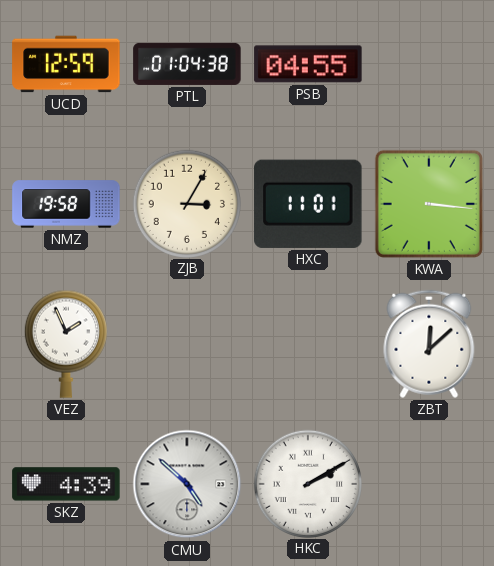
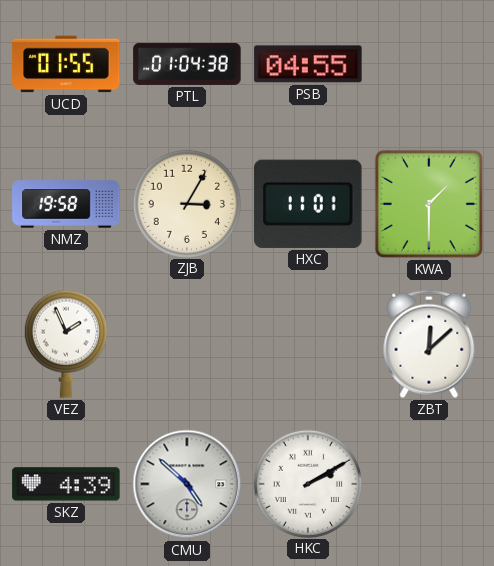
UCD: 12:59 -> 01:55
KWA: 3:16 -> 1:30
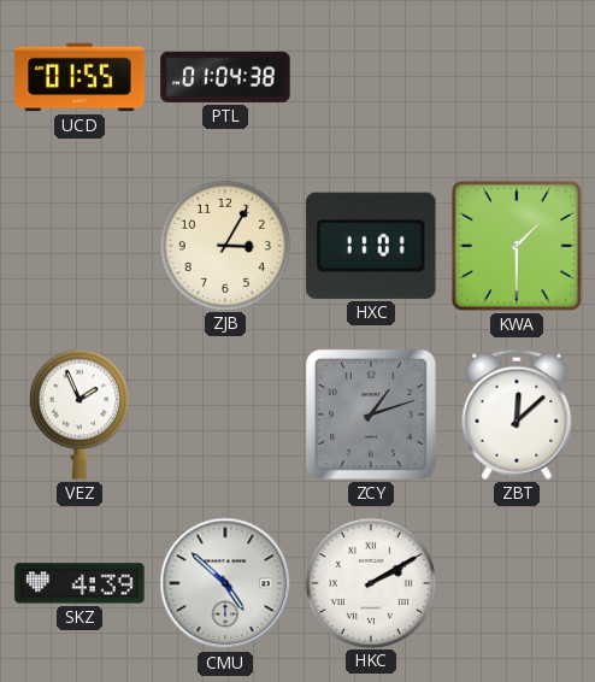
PSB: 04:55 -> none
NMZ: 19:58 -> none
ZCY: none -> 1:12
